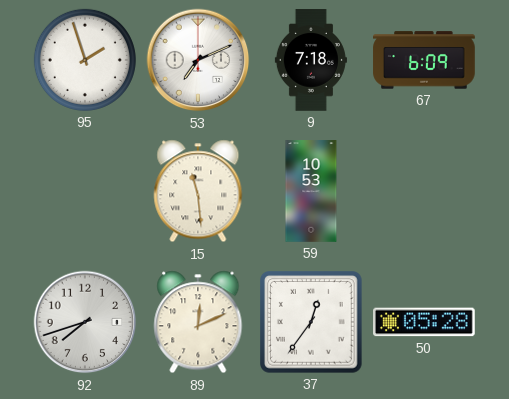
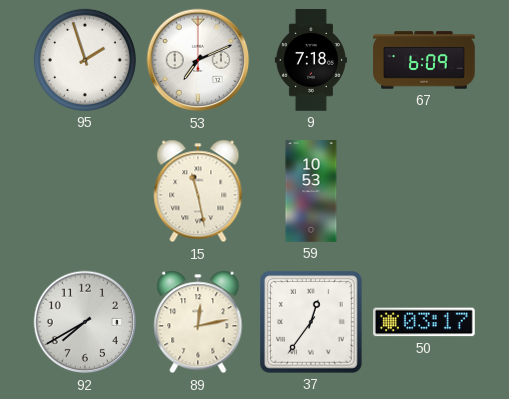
15: 11:29 -> 11:28
92: 7:42 -> 7:40
89: 12:11 -> 12:13
50: 05:28 -> 03:17
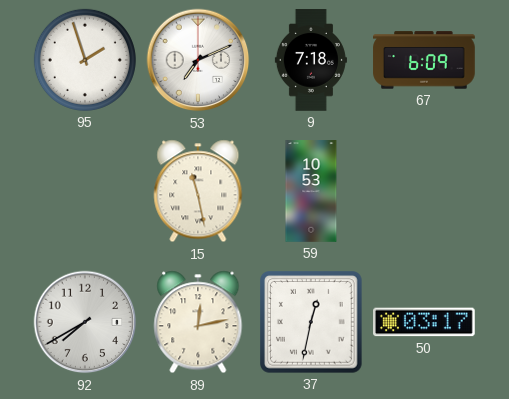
37: 12:36 -> 12:32
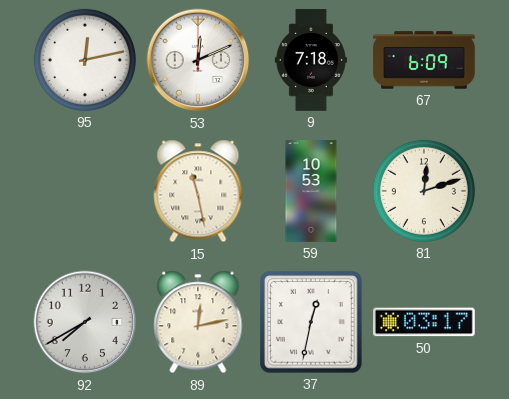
95: 1:57 -> 12:13
53: 7:11 -> 12:11
81: none -> 12:12
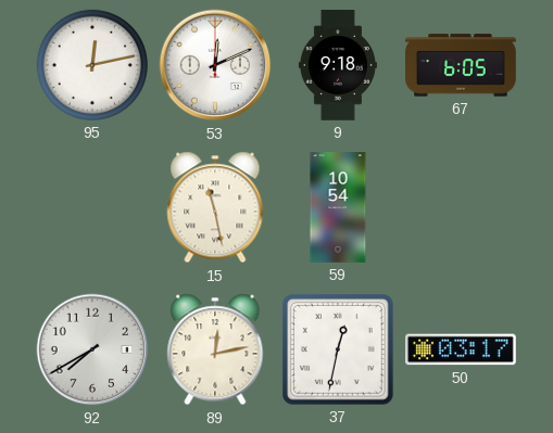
9: 7:18 -> 9:18
67: 6:09 -> 6:05
59: 10:53 -> 10:54
81: 12:12 -> none
